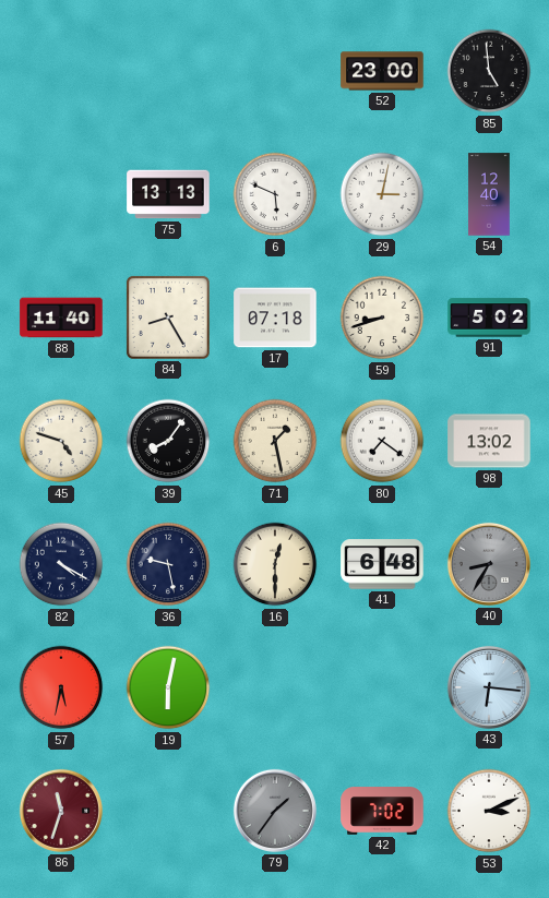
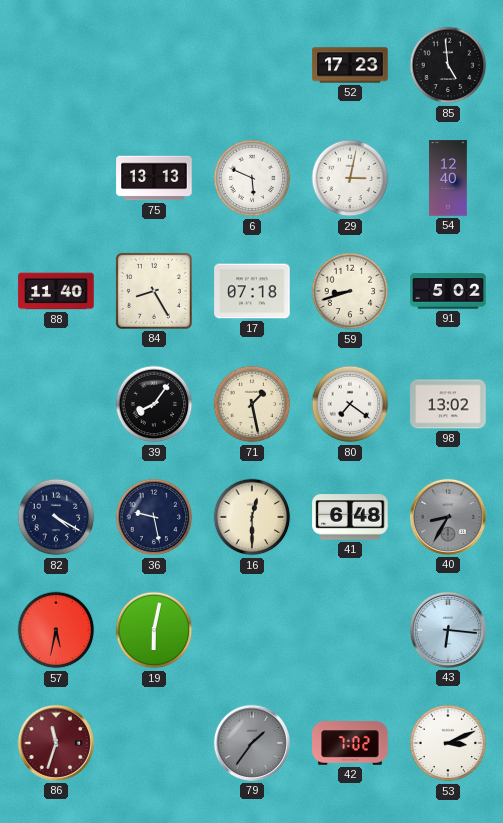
52: 23:00 -> 17:23
45: 4:48 -> none
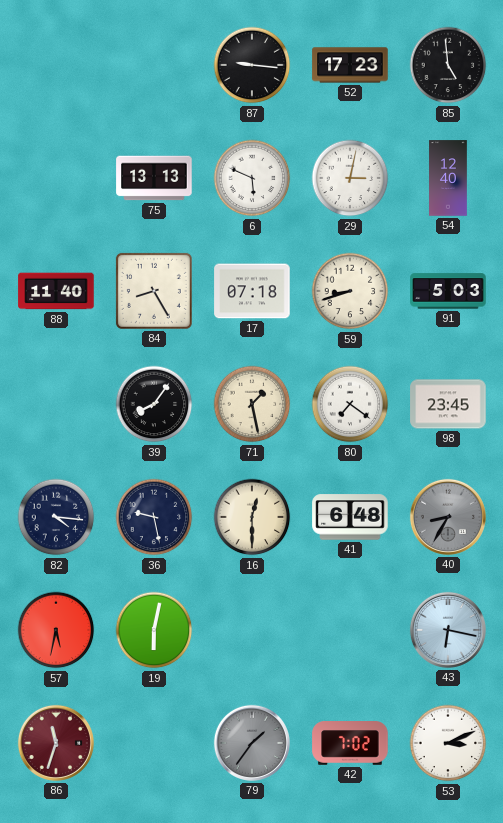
87: none -> 9:16
91: 5:02 -> 5:03
98: 13:02 -> 23:45
82: 4:20 -> 4:16
43: 6:16 -> 6:17
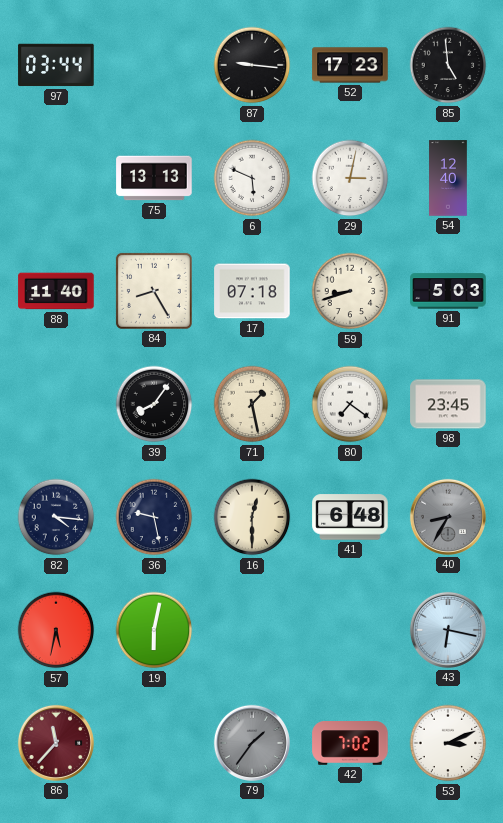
97: none -> 03:44
86: 11:33 -> 11:37
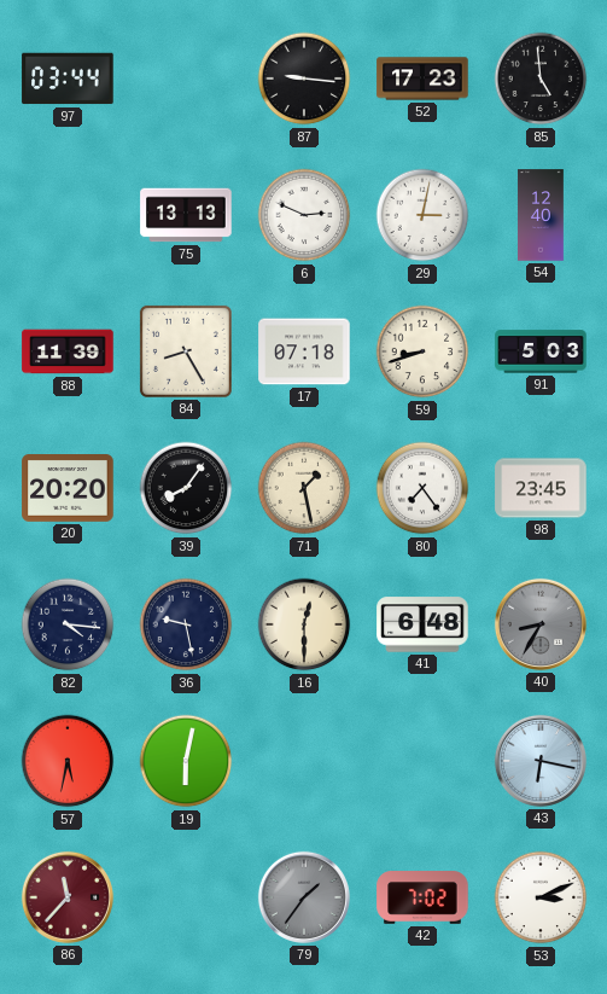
6: 5:49 -> 2:49
88: 11:40 -> 11:39
20: none -> 20:20
80: 7:21 -> 7:24
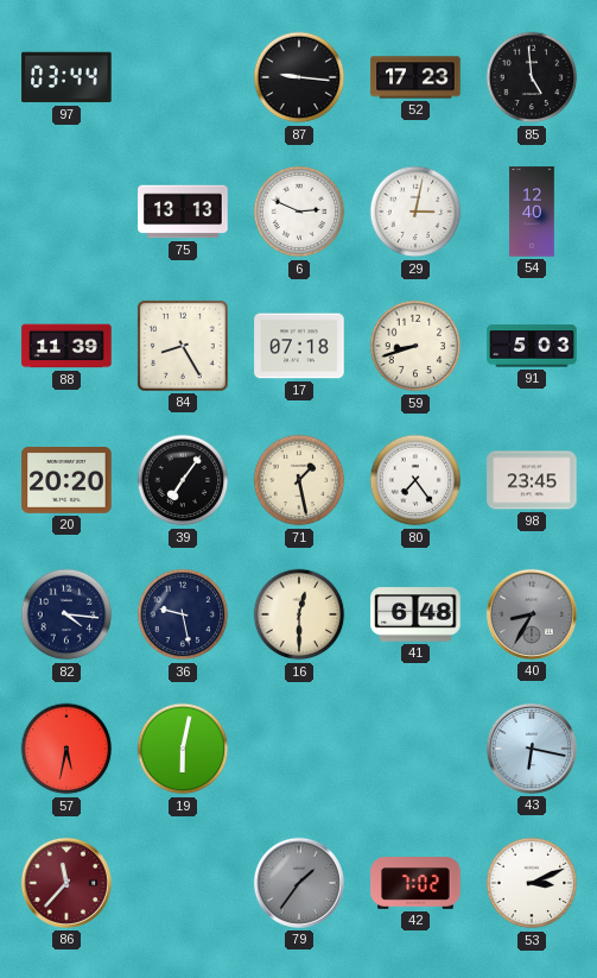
39: 8:06 -> 7:06
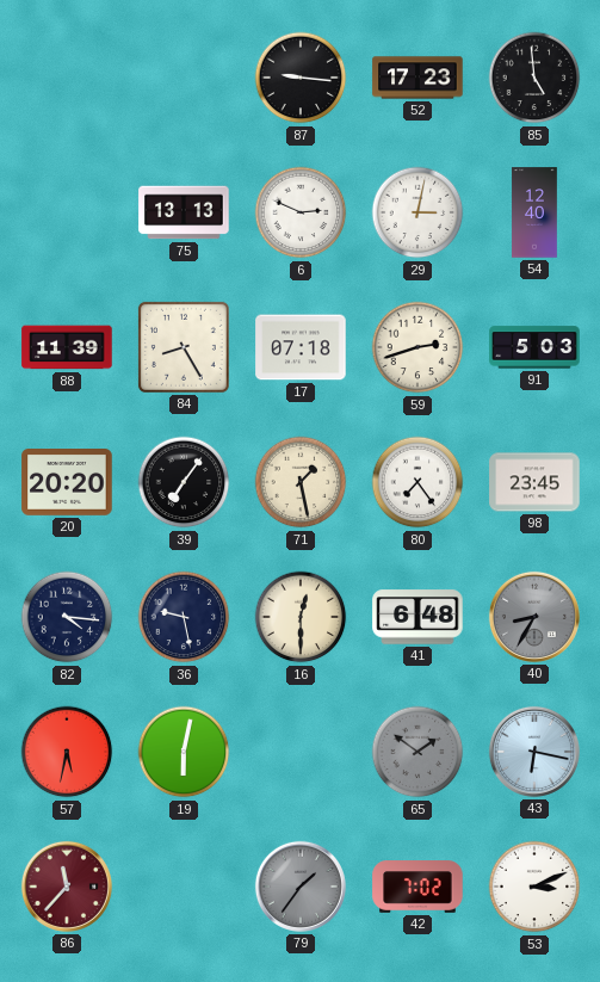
97: 03:44 -> none
59: 8:42 -> 2:42
65: none -> 1:51
